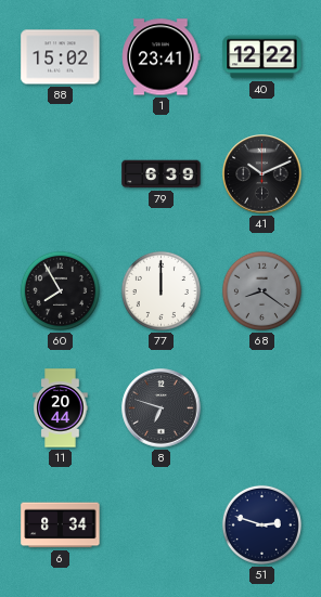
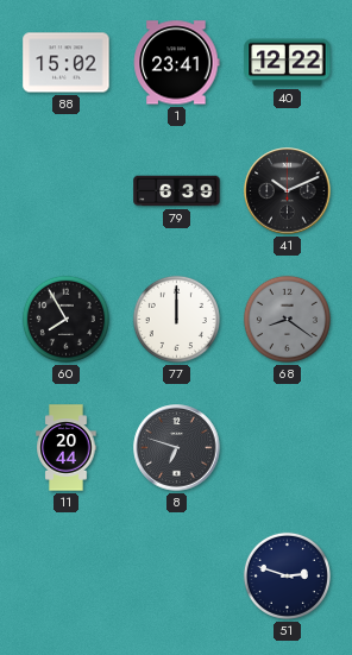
6: 8:34 -> none
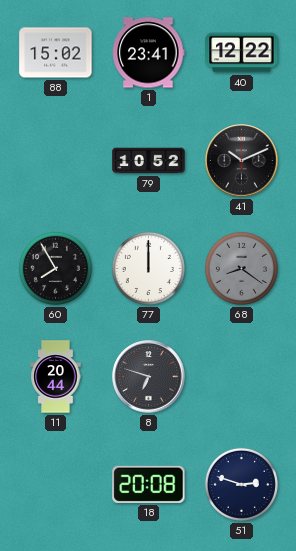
79: 6:39 -> 10:52
18: none -> 20:08
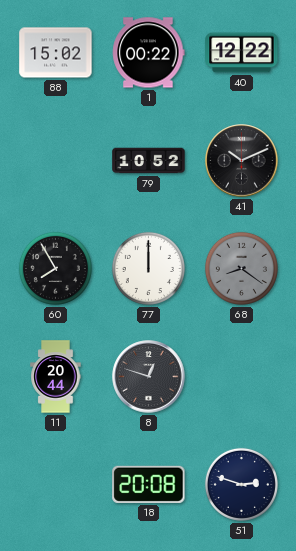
1: 23:41 -> 00:22
8: 6:48 -> 12:48
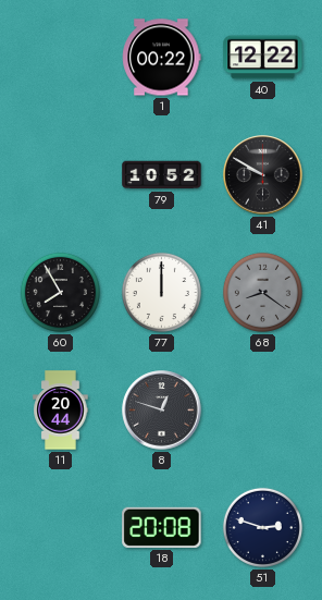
88: 15:02 -> none
41: 10:11 -> 9:50
